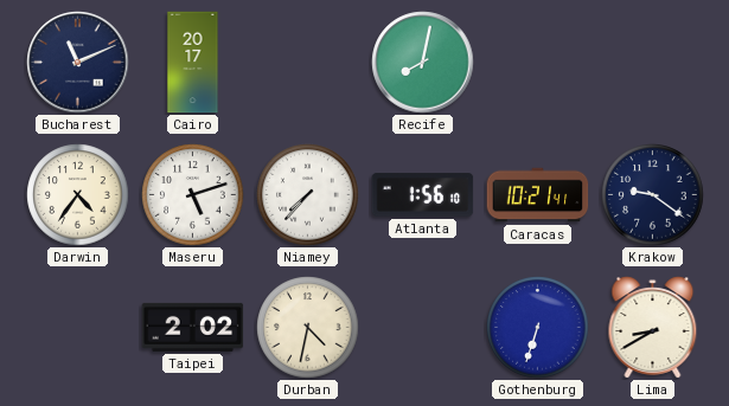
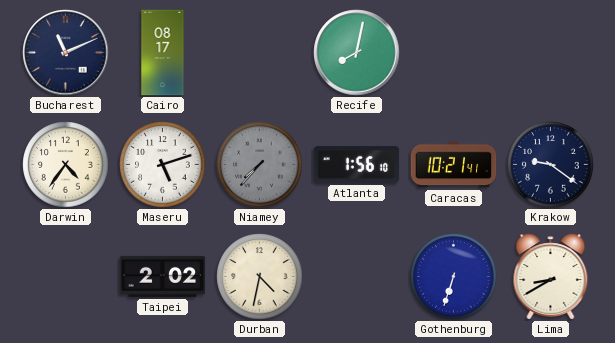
Cairo: 20:17 -> 08:17
Niamey dial: white -> grey
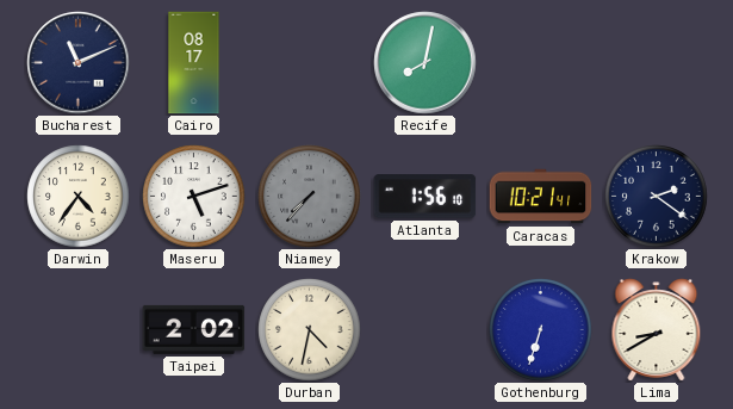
Krakow: 9:21 -> 2:21
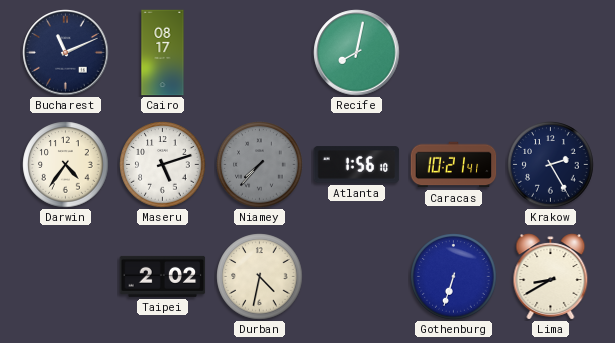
Krakow: 2:21 -> 2:25
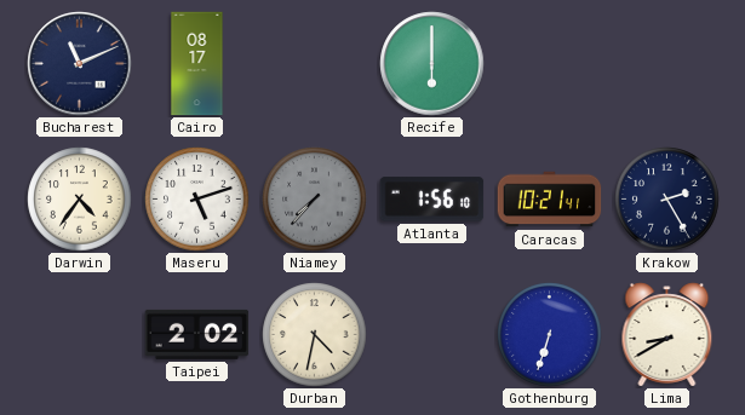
Recife: 8:02 -> 6:00
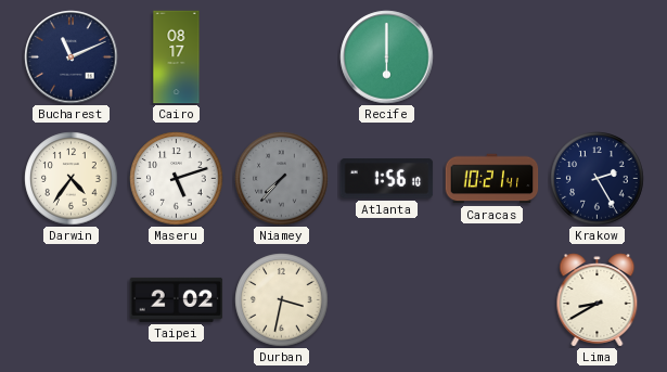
Durban: 4:32 -> 3:32
Gothenburg: 6:33 -> none
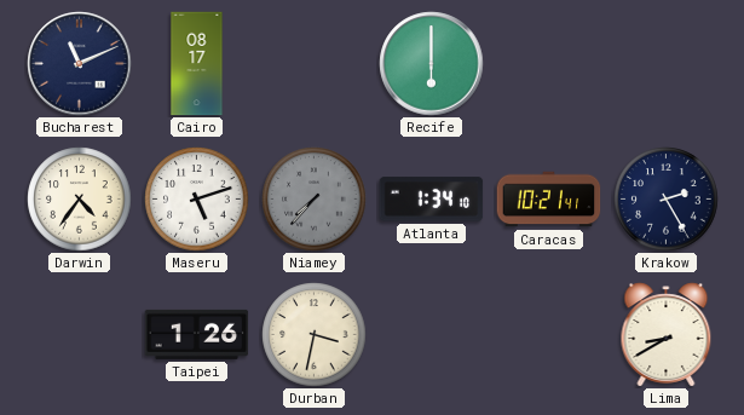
Atlanta: 1:56 -> 1:34
Taipei: 2:02 -> 1:26
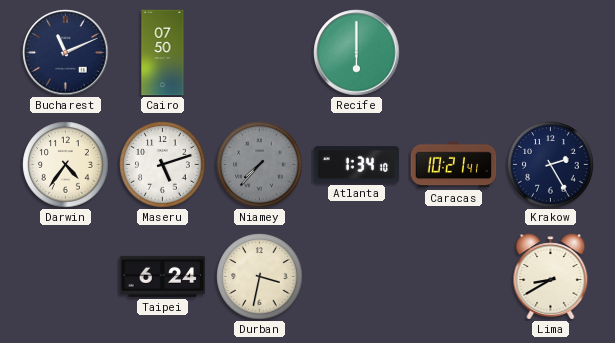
Cairo: 08:17 -> 07:50
Taipei: 1:26 -> 6:24
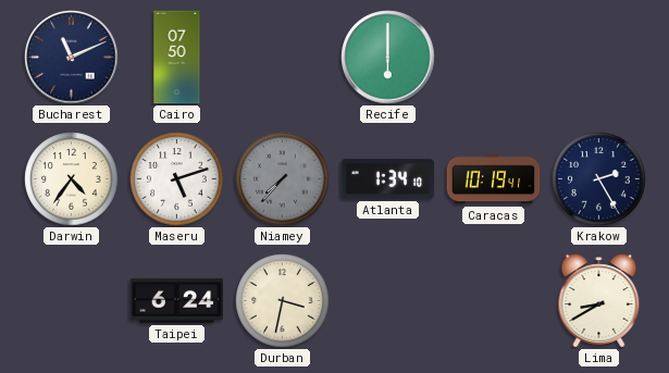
Caracas: 10:21 -> 10:19
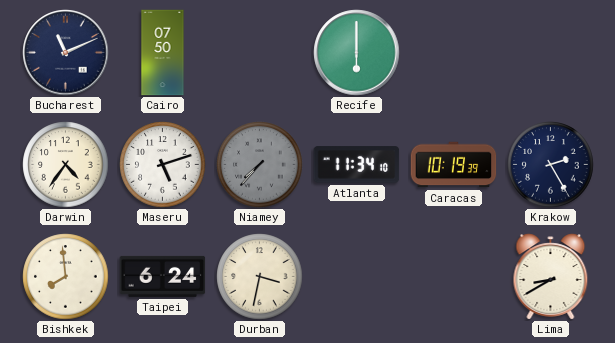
Atlanta: 1:34 -> 11:34
Caracas: 10:19:41 -> 10:19:39
Bishkek: none -> 7:59
